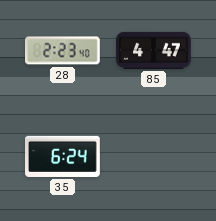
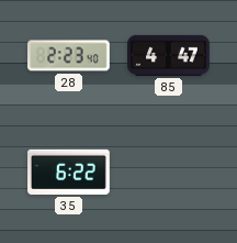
35: 6:24 -> 6:22
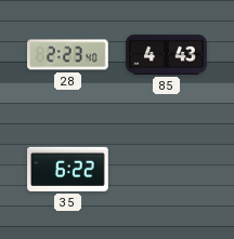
85: 4:47 -> 4:43
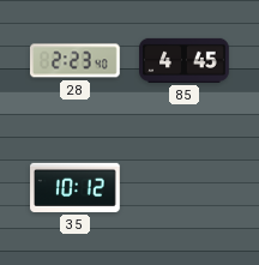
85: 4:43 -> 4:45
35: 6:22 -> 10:12
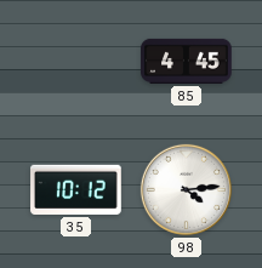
28: 2:23 -> none
98: none -> 4:14
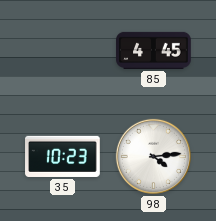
35: 10:12 -> 10:23
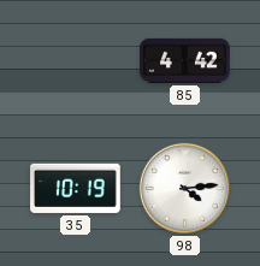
85: 4:45 -> 4:42
35: 10:23 -> 10:19
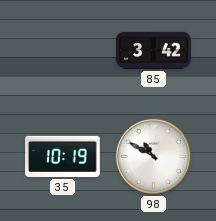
85: 4:42 -> 3:42
98: 4:14 -> 10:50
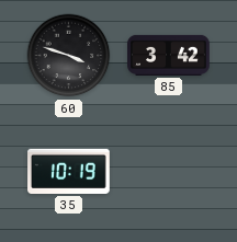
60: none -> 3:48
98: 10:50 -> none
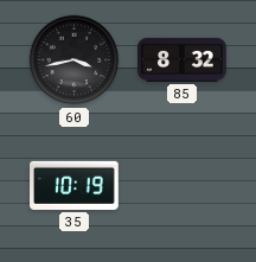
60: 3:48 -> 3:43
85: 3:42 -> 8:32
